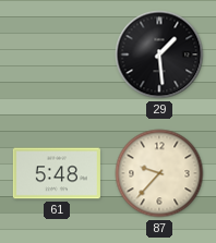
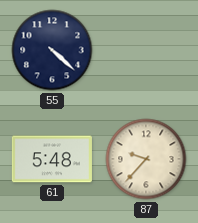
55: none -> 4:22
29: 1:29 -> none
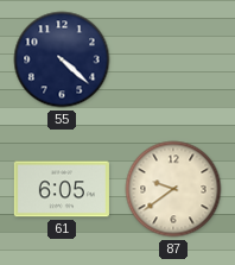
61: 5:48 -> 6:05
87: 9:37 -> 9:39
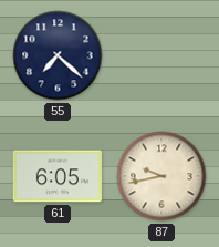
55: 4:22 -> 7:22
87: 9:39 -> 9:43
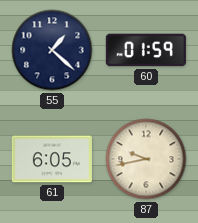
55: 7:22 -> 1:22
60: none -> 01:59
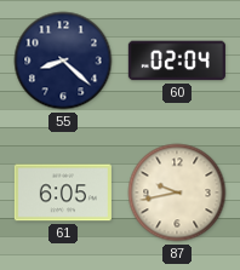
55: 1:22 -> 8:22
60: 01:59 -> 02:04
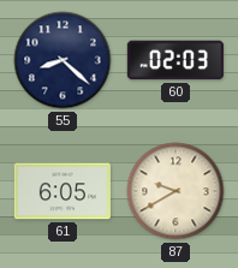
60: 02:04 -> 02:03
87: 9:43 -> 9:40
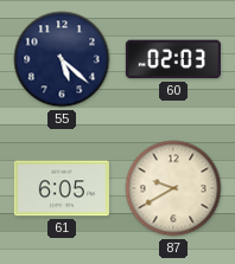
55: 8:22 -> 5:22
